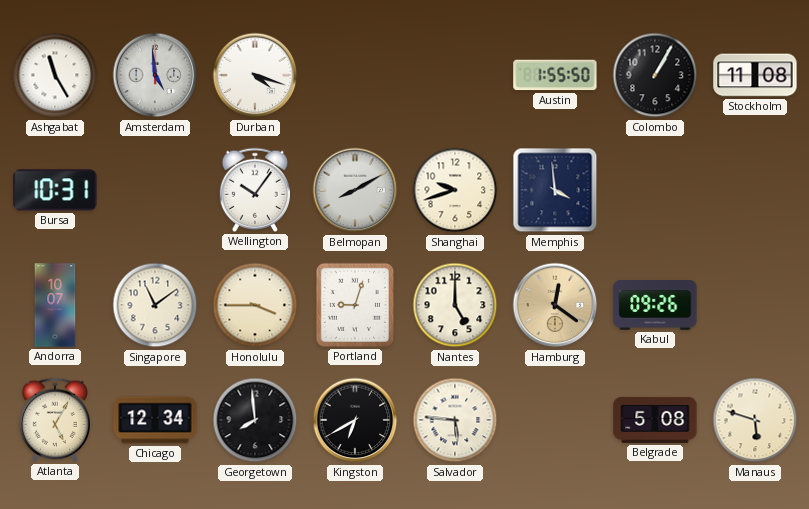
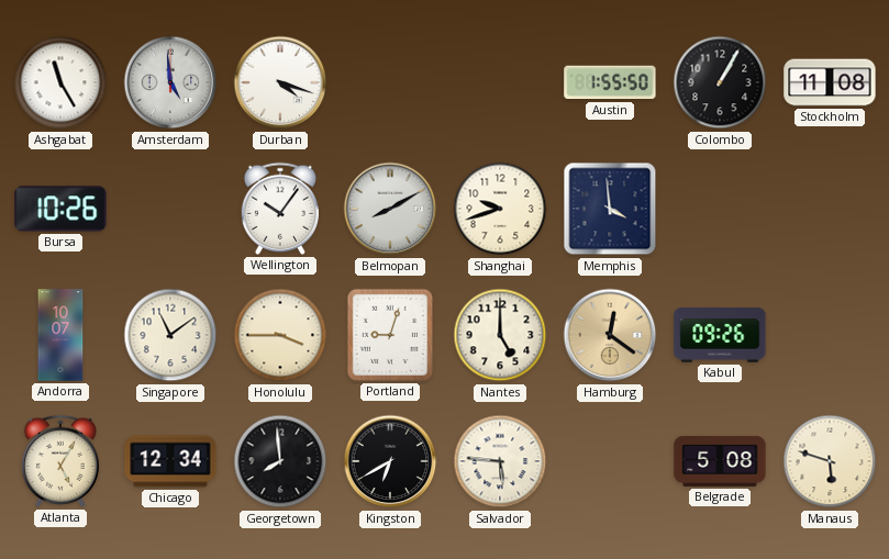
Bursa: 10:31 -> 10:26
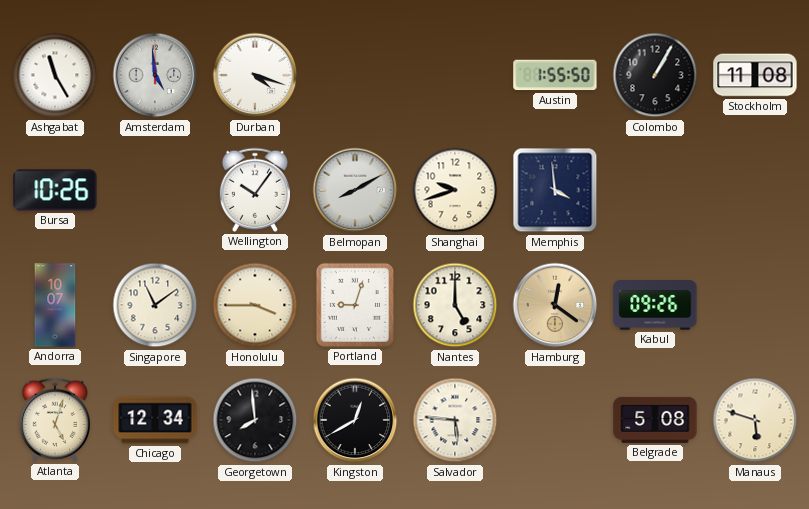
Atlanta: 5:05 -> 5:03
Kingston: 6:40 -> 12:40
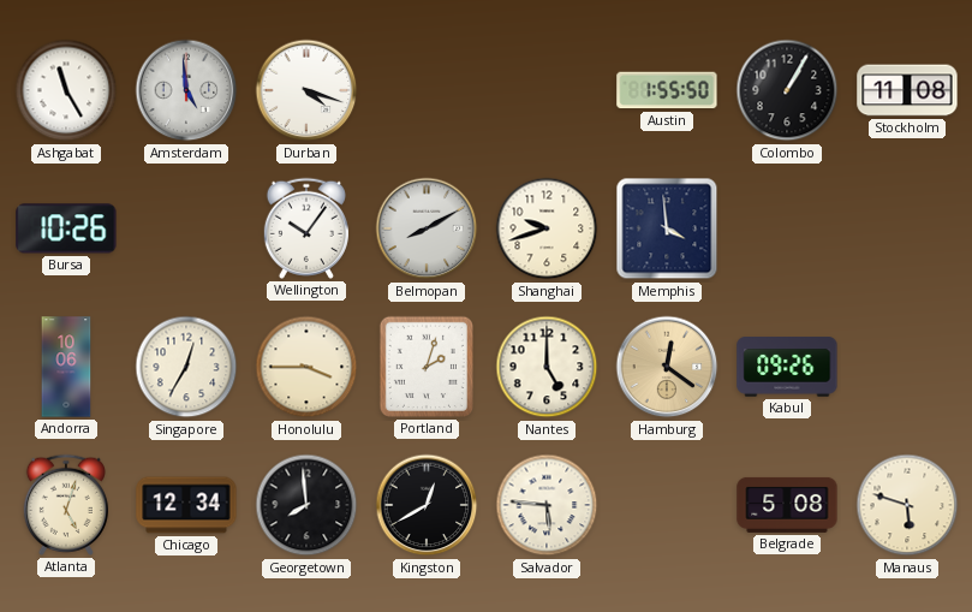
Andorra: 10:07 -> 10:06
Singapore: 11:09 -> 12:35
Portland: 9:03 -> 2:03
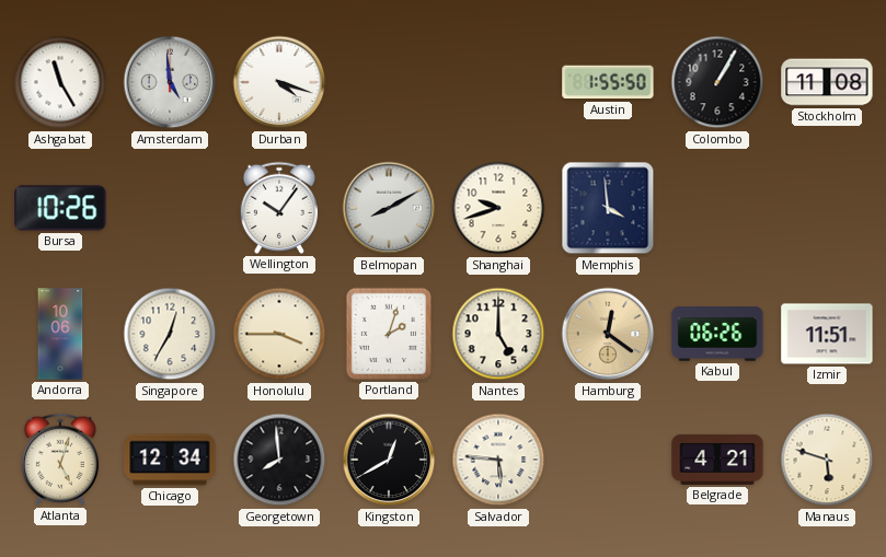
Kabul: 09:26 -> 06:26
Izmir: none -> 11:51
Belgrade: 5:08 -> 4:21
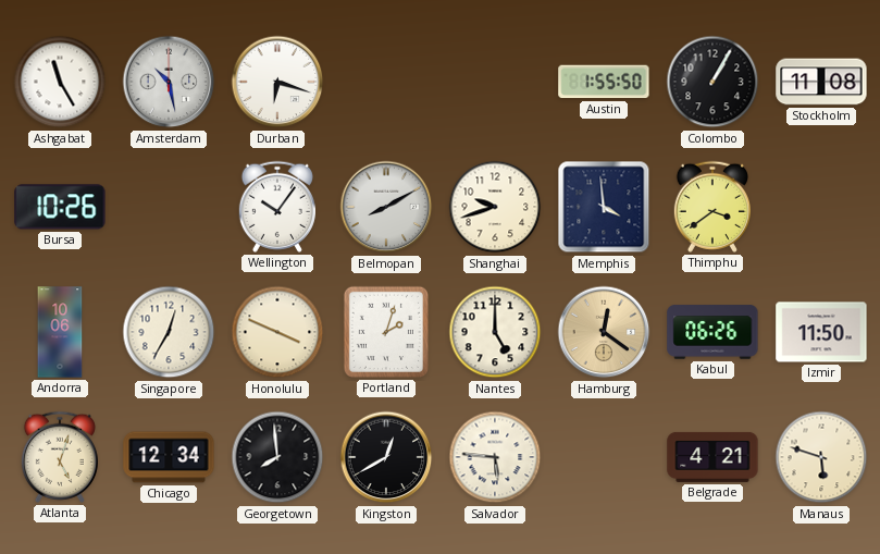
Amsterdam: 4:59 -> 10:28
Durban: 4:18 -> 6:18
Thimphu: none -> 3:39
Honolulu: 3:45 -> 3:49
Izmir: 11:51 -> 11:50
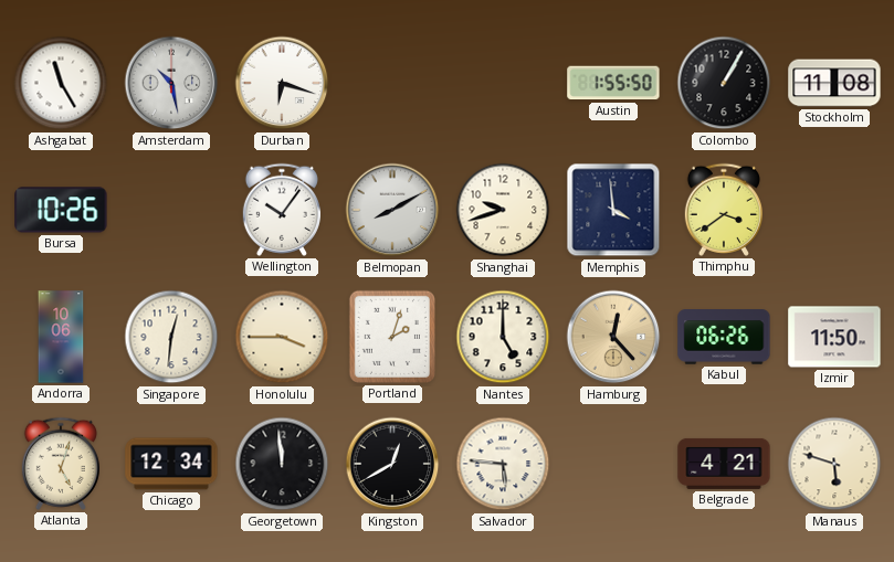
Singapore: 12:35 -> 12:31
Honolulu: 3:49 -> 3:45
Hamburg: 12:21 -> 12:23
Georgetown: 7:59 -> 11:59
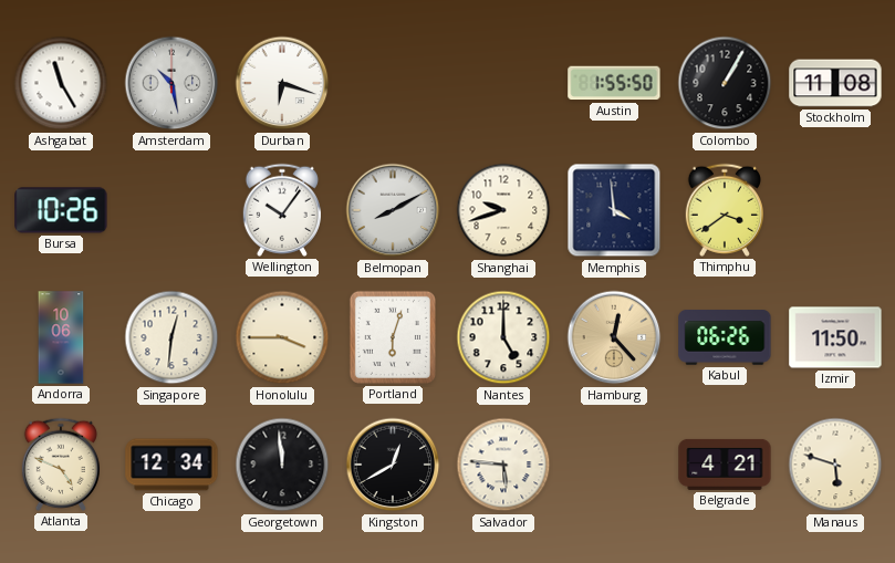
Portland: 2:03 -> 6:03
Atlanta: 5:03 -> 4:49
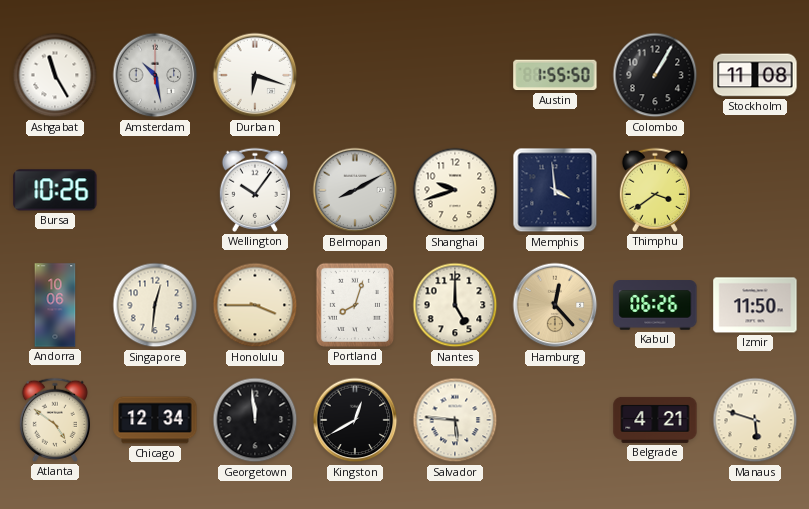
Portland: 6:03 -> 8:03
Atlanta: 4:49 -> 4:51
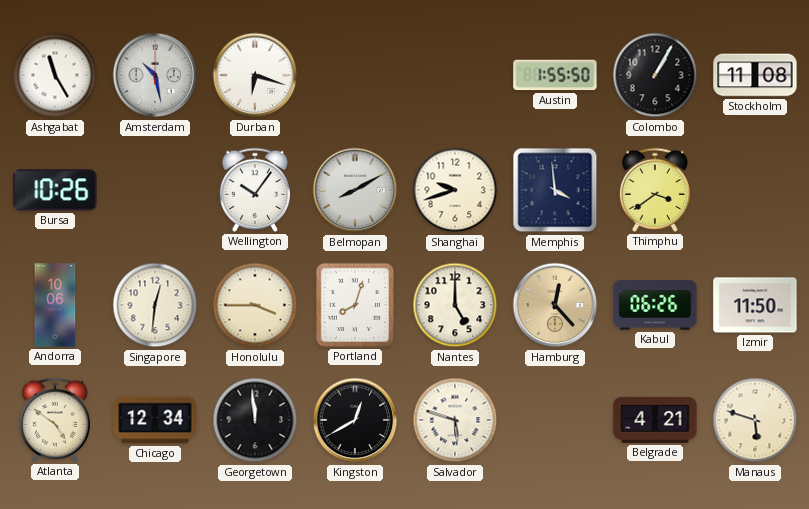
Salvador: 5:46 -> 5:48
